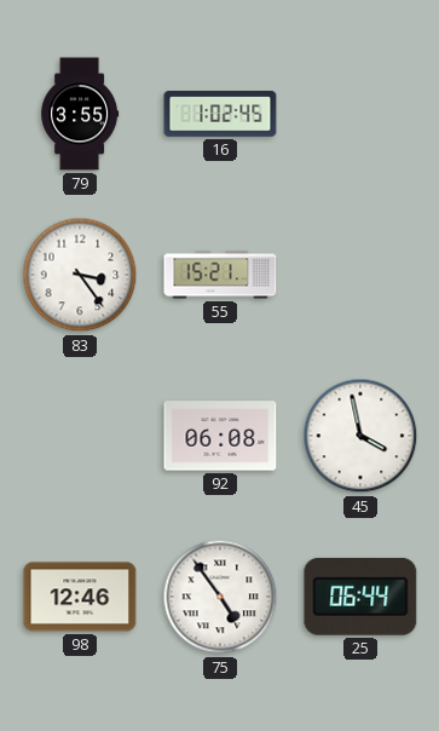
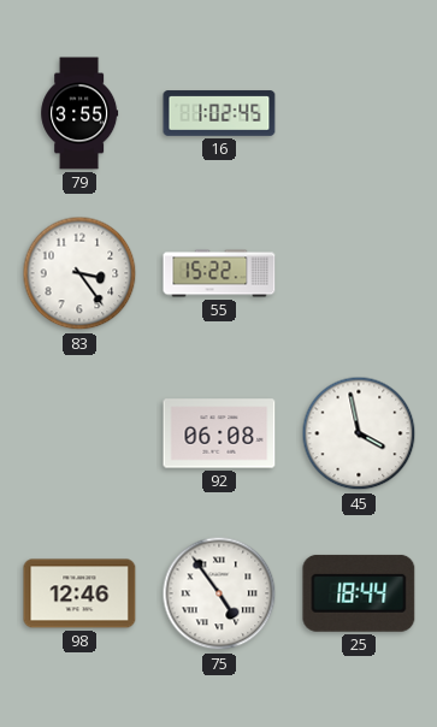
55: 15:21 -> 15:22
25: 06:44 -> 18:44
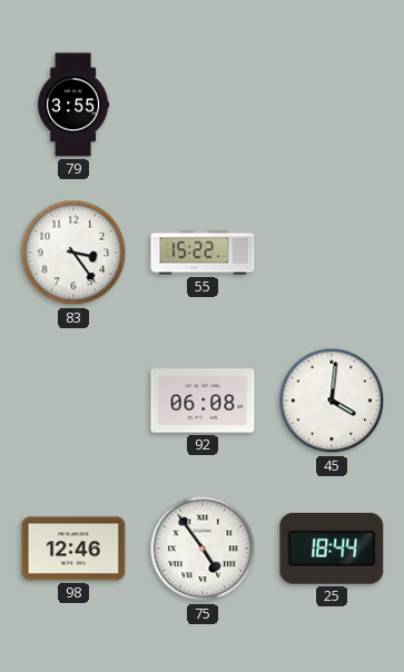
16: 1:02 -> none
45: 3:58 -> 4:01
